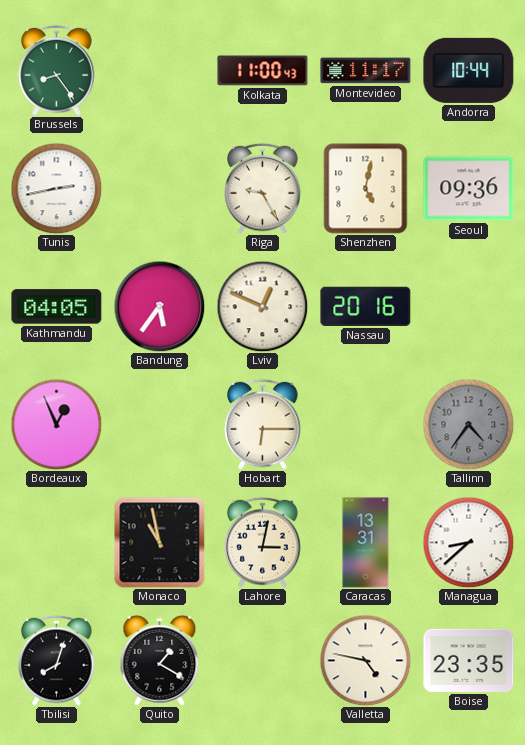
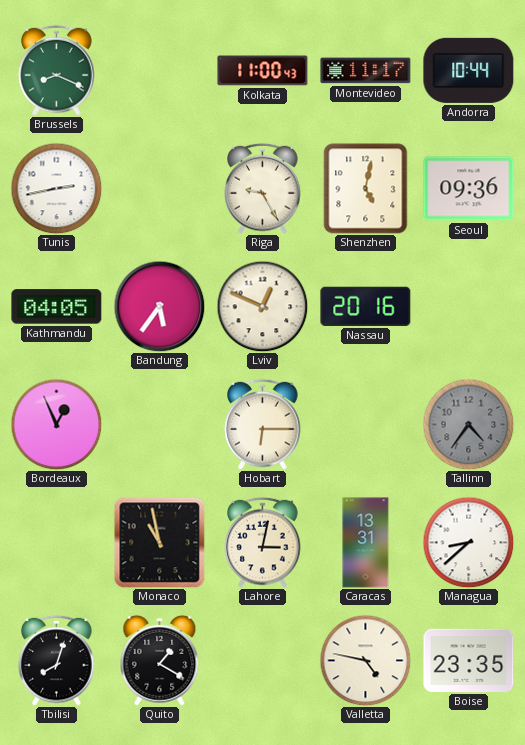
Brussels: 8:24 -> 8:19
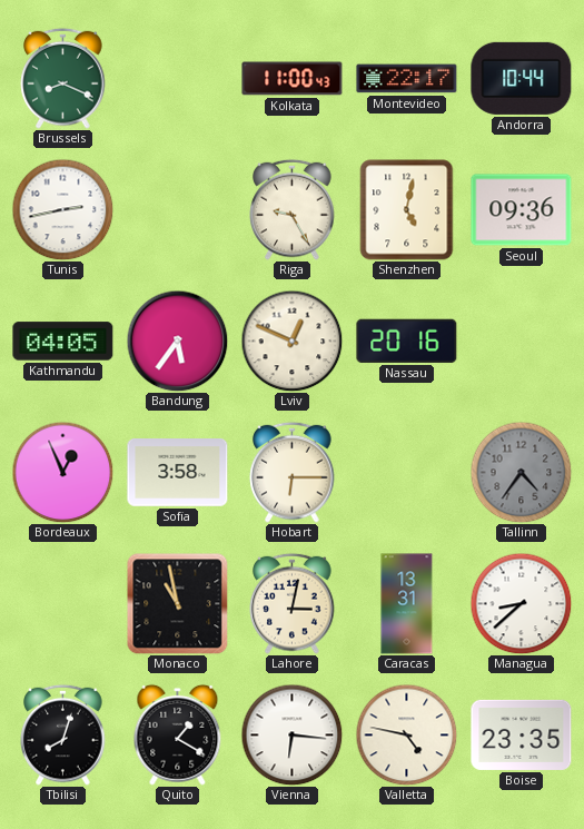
Montevideo: 11:17 -> 22:17
Sofia: none -> 3:58
Vienna: none -> 6:16
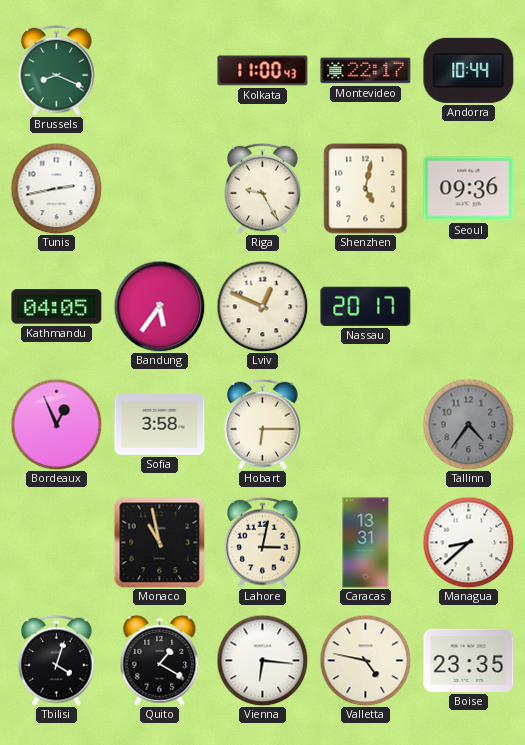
Nassau: 20:16 -> 20:17
Tbilisi: 8:03 -> 4:03
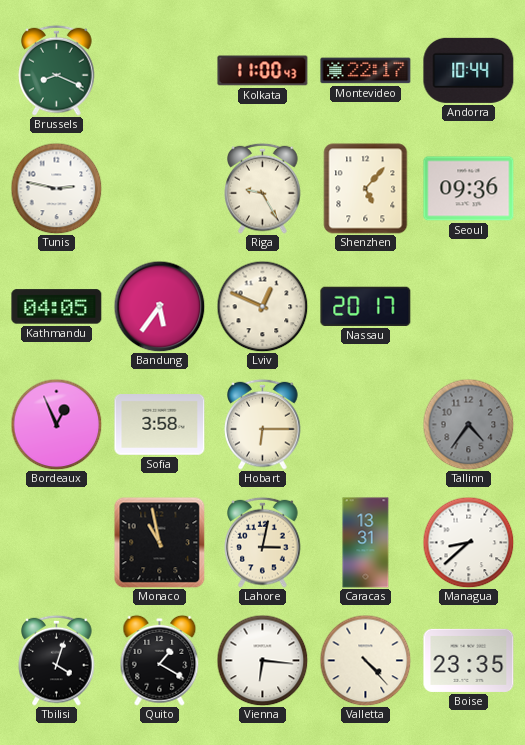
Tunis: 2:43 -> 2:47
Shenzhen: 5:02 -> 5:07
Valletta: 4:47 -> 4:23
